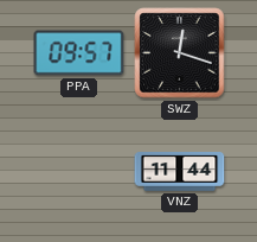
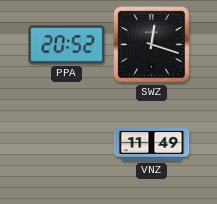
PPA: 09:57 -> 20:52
VNZ: 11:44 -> 11:49
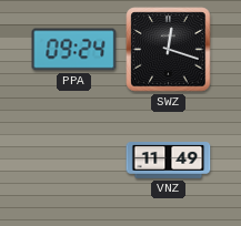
PPA: 20:52 -> 09:24
